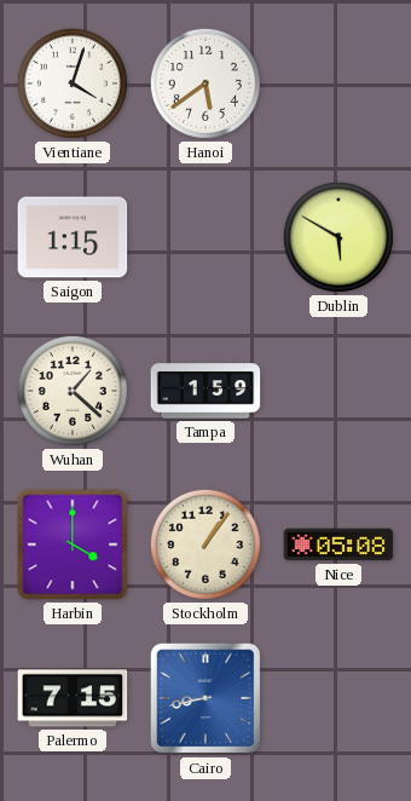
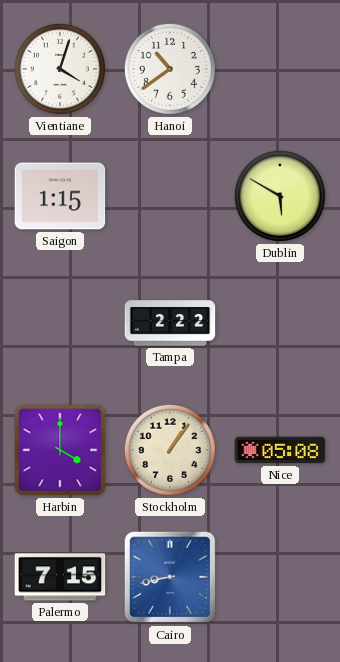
Hanoi: 5:39 -> 10:39
Wuhan: 1:22 -> none
Tampa: 1:59 -> 2:22
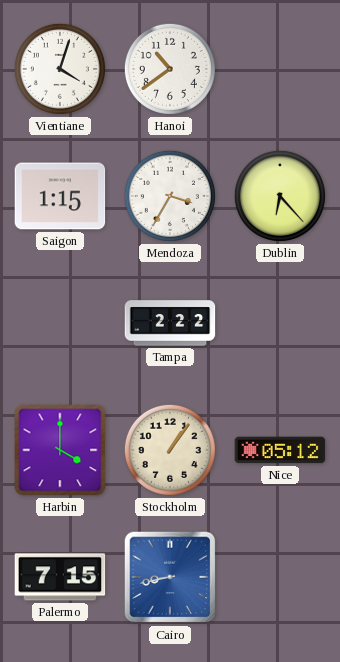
Mendoza: none -> 3:35
Dublin: 5:50 -> 6:23
Nice: 05:08 -> 05:12
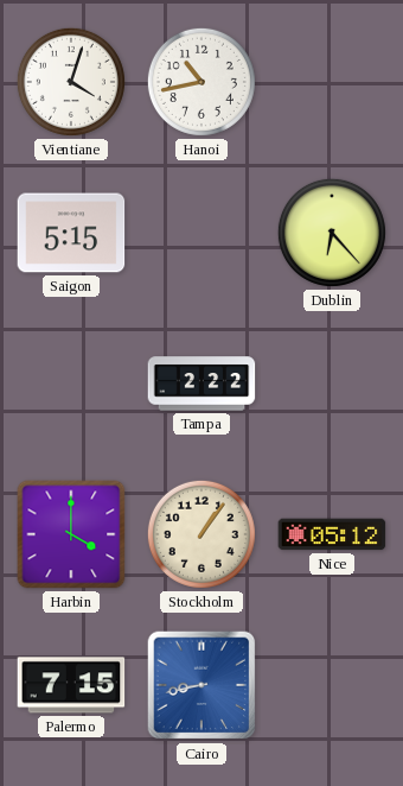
Hanoi: 10:39 -> 10:43
Saigon: 1:15 -> 5:15
Mendoza: 3:35 -> none
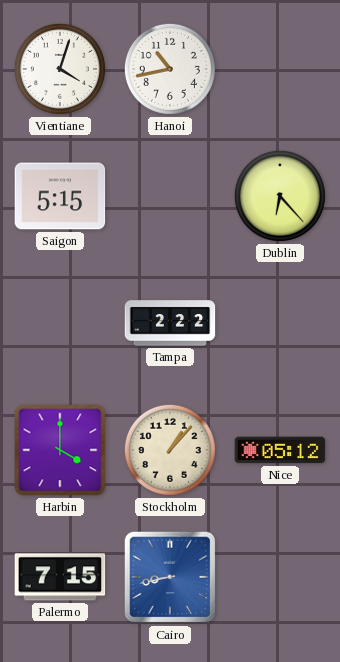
Stockholm: 1:06 -> 1:07
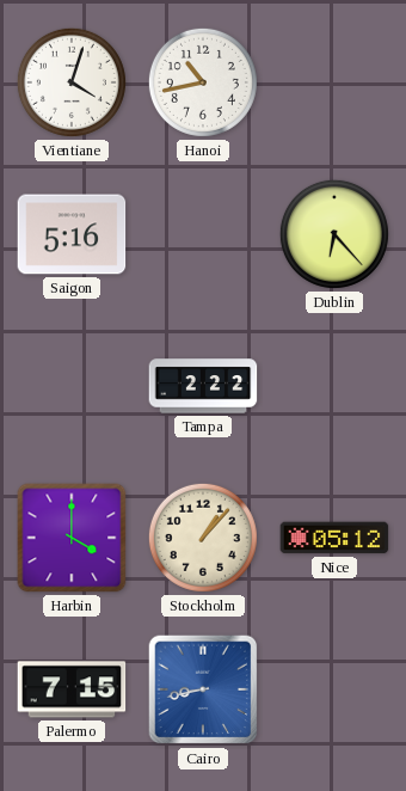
Saigon: 5:15 -> 5:16
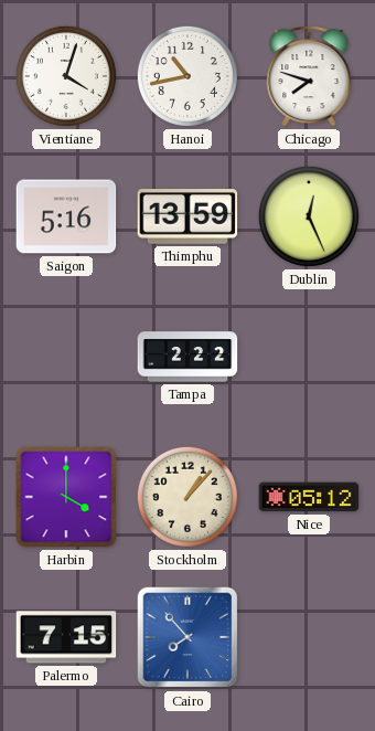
Chicago: none -> 7:48
Thimphu: none -> 13:59
Dublin: 6:23 -> 12:26
Cairo: 8:43 -> 7:53
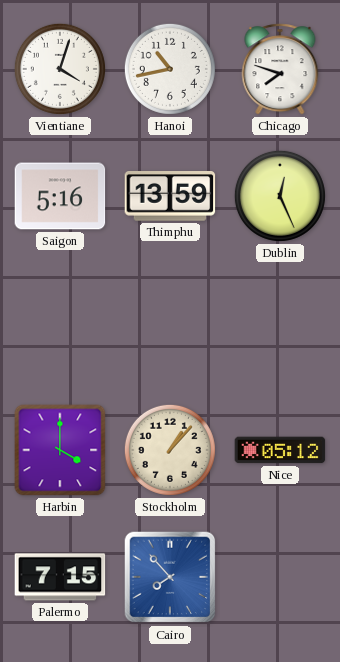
Tampa: 2:22 -> none
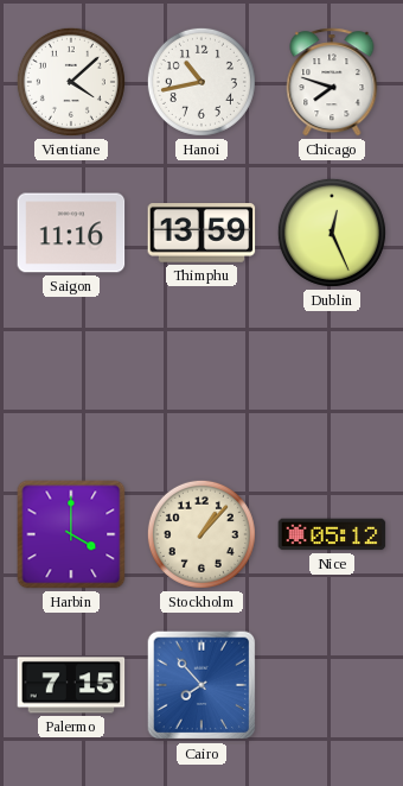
Vientiane: 4:03 -> 4:08
Saigon: 5:16 -> 11:16
